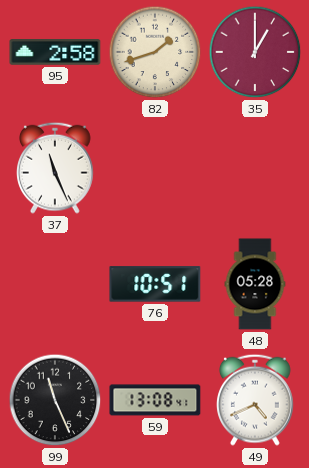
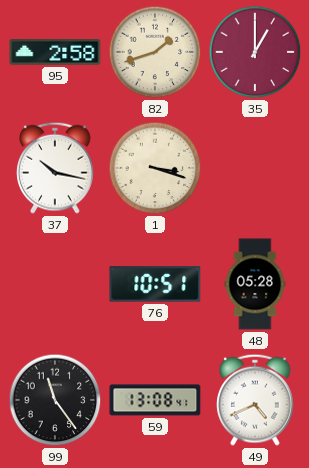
37: 11:26 -> 10:17
1: none -> 3:18
99: 11:26 -> 11:24
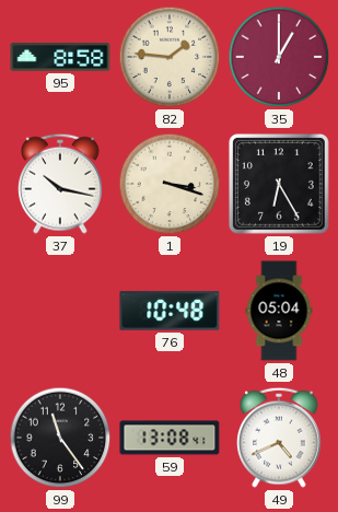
95: 2:58 -> 8:58
82: 1:42 -> 1:46
19: none -> 6:25
76: 10:51 -> 10:48
48: 05:28 -> 05:04
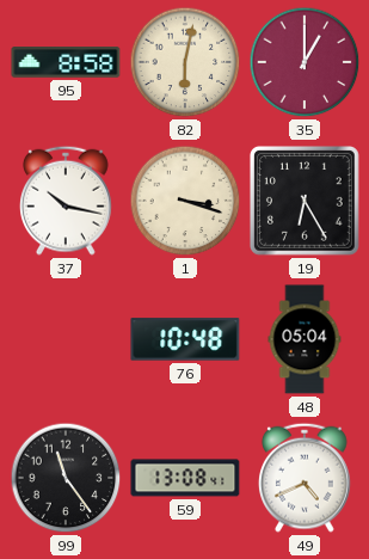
82: 1:46 -> 6:02
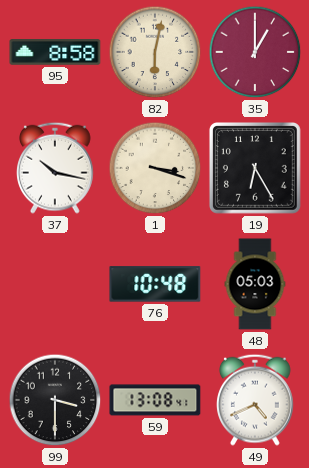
48: 05:04 -> 05:03
99: 11:24 -> 3:30
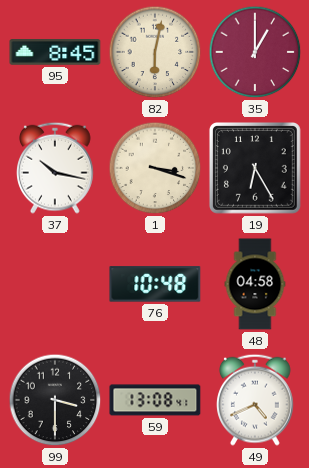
95: 8:58 -> 8:45
48: 05:03 -> 04:58
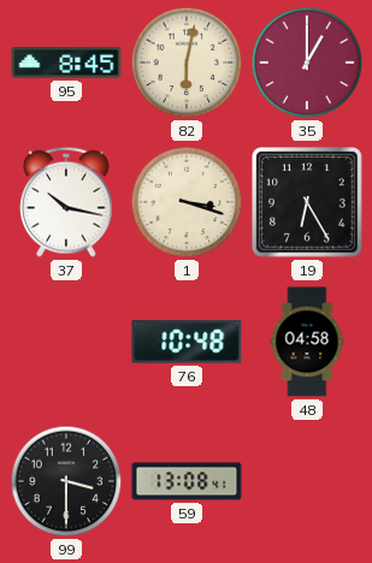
49: 4:41 -> none
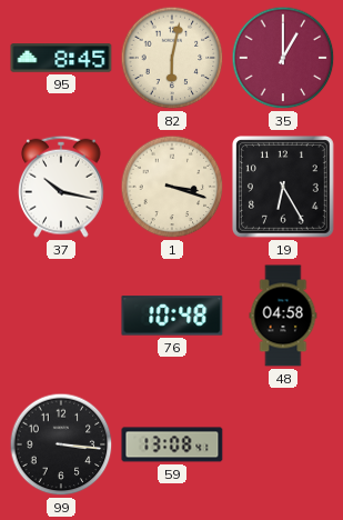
99: 3:30 -> 3:16
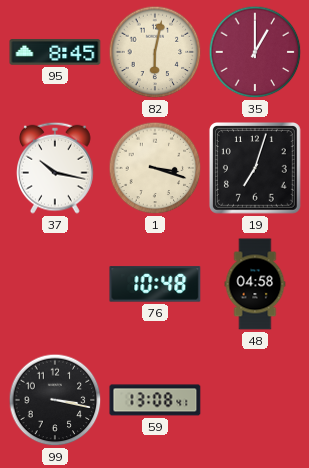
19: 6:25 -> 7:03
99: 3:16 -> 3:17
